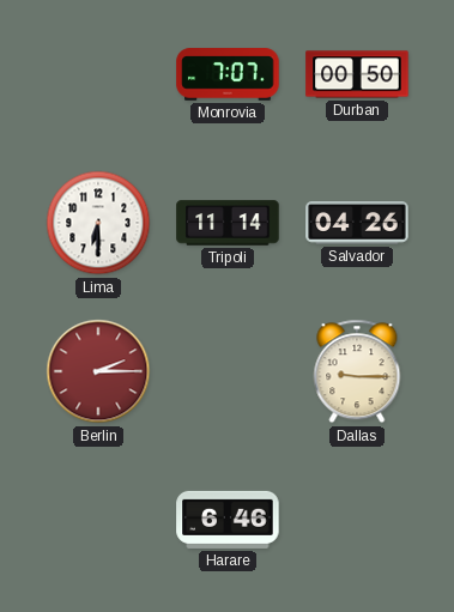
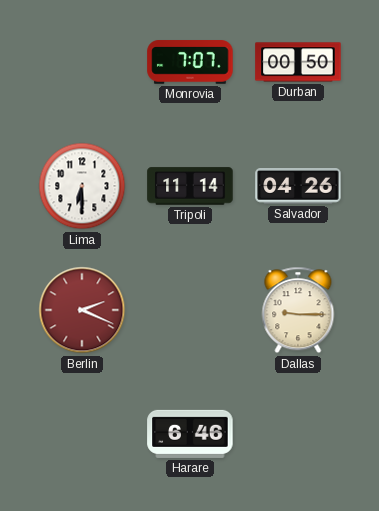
Berlin: 2:15 -> 2:19
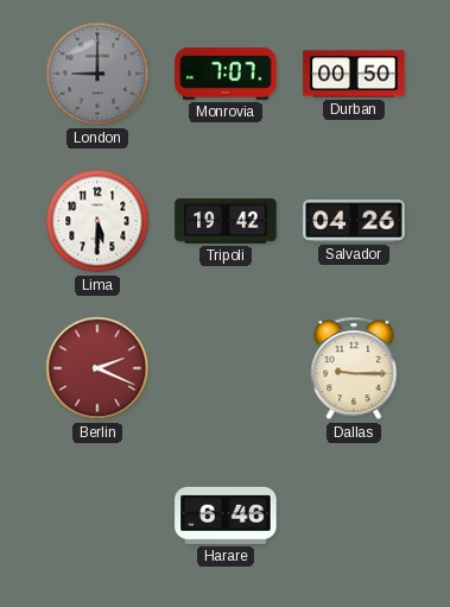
London: none -> 9:00
Lima: 6:30 -> 5:30
Tripoli: 11:14 -> 19:42
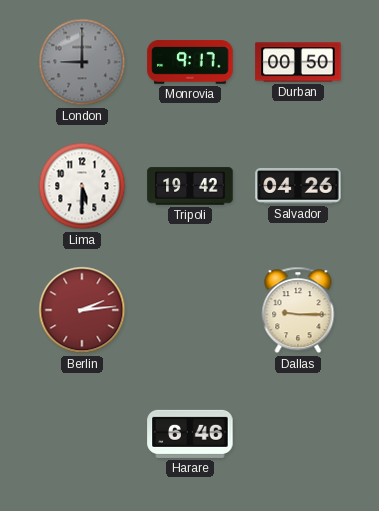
Monrovia: 7:07 -> 9:17
Berlin: 2:19 -> 2:14
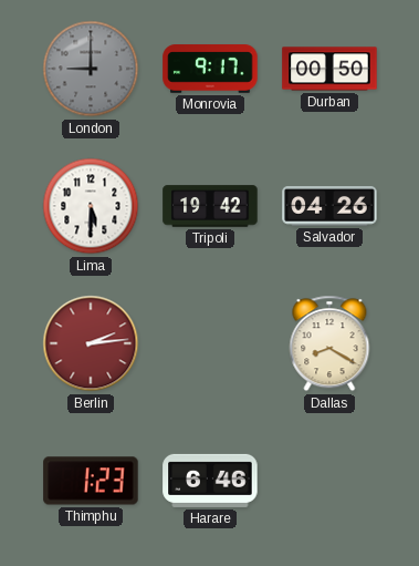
Dallas: 9:15 -> 8:20
Thimphu: none -> 1:23
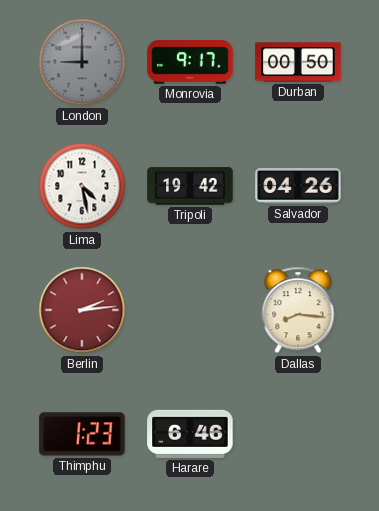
Lima: 5:30 -> 4:28
Dallas: 8:20 -> 8:16
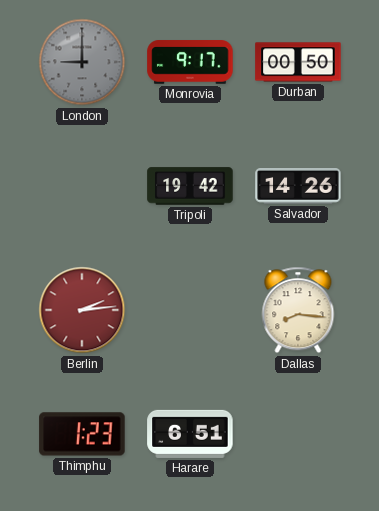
Lima: 4:28 -> none
Salvador: 04:26 -> 14:26
Harare: 6:46 -> 6:51
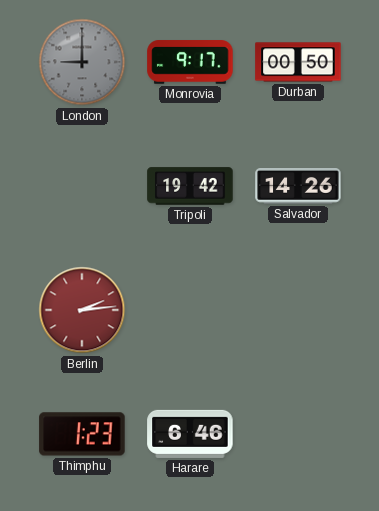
Dallas: 8:16 -> none
Harare: 6:51 -> 6:46
